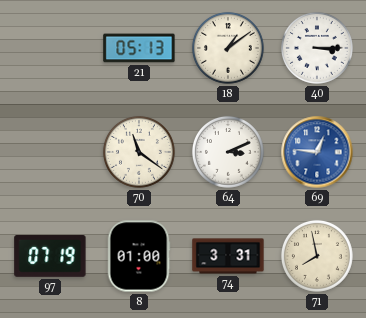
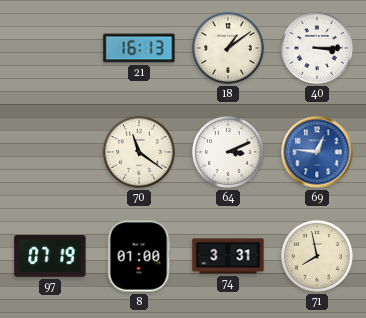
21: 05:13 -> 16:13
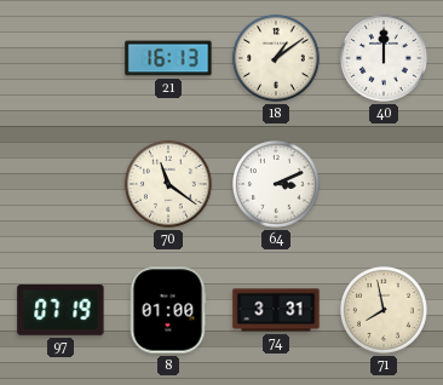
40: 3:15 -> 12:00
69: 12:46 -> none
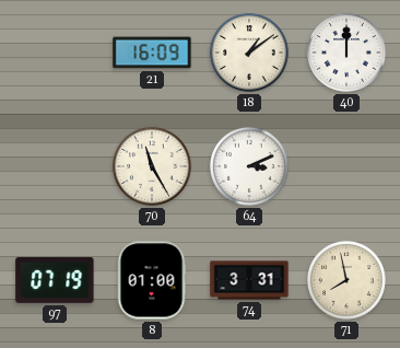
21: 16:13 -> 16:09
70: 11:21 -> 11:25
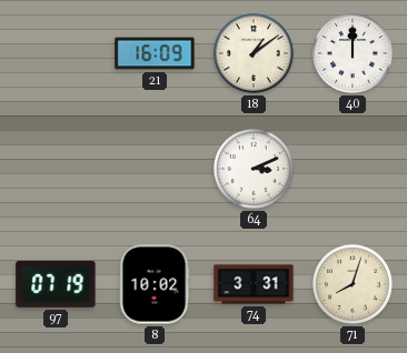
70: 11:25 -> none
8: 01:00 -> 10:02
71: 7:58 -> 8:03
